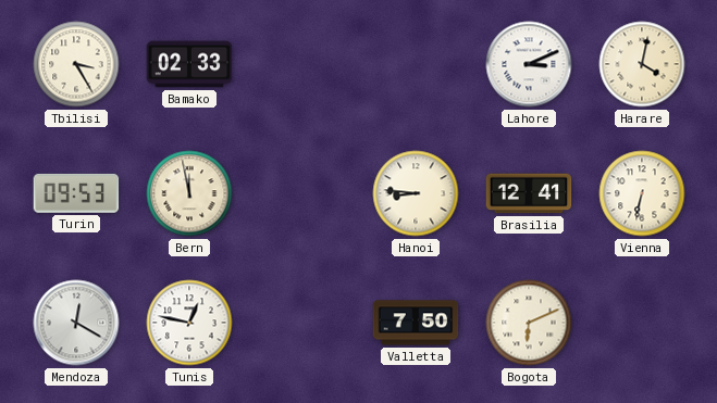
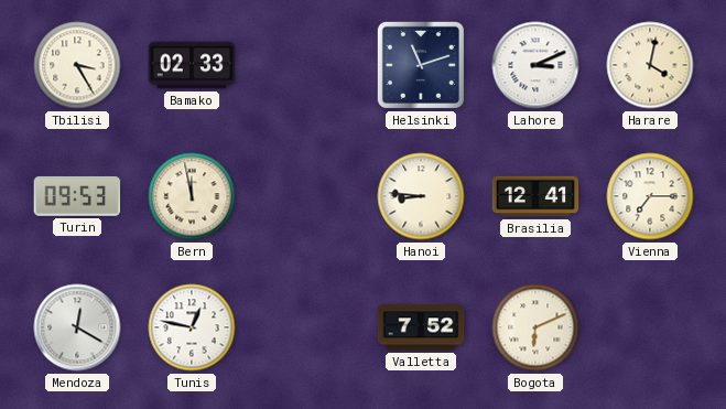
Helsinki: none -> 11:12
Vienna: 6:32 -> 7:15
Valletta: 7:50 -> 7:52
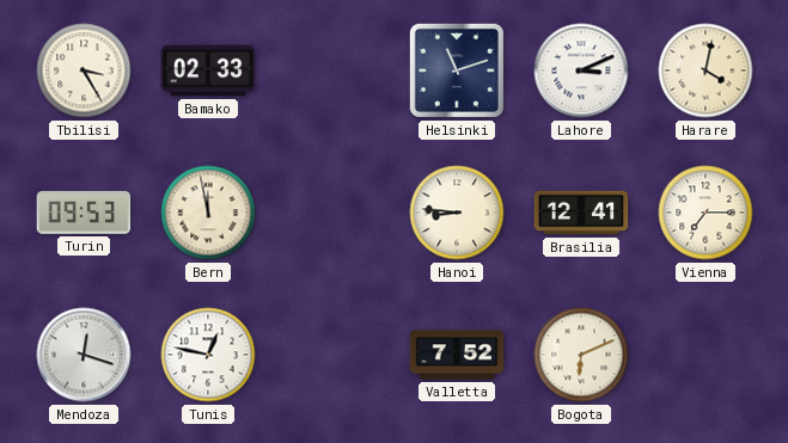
Mendoza: 12:20 -> 12:18
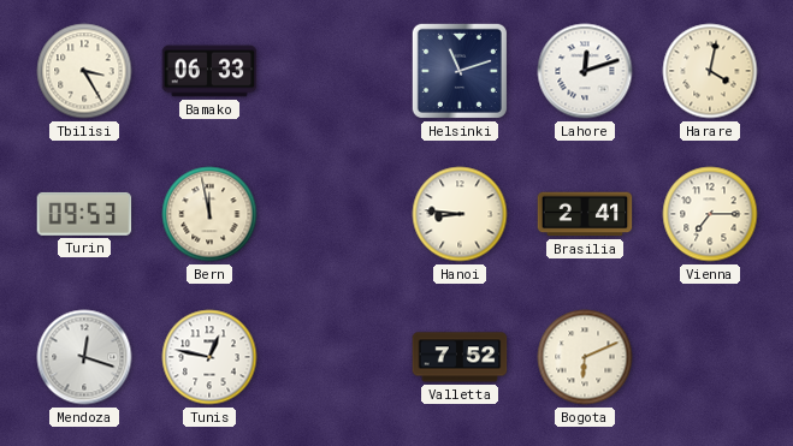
Bamako: 02:33 -> 06:33
Lahore: 3:11 -> 12:12
Brasilia: 12:41 -> 2:41
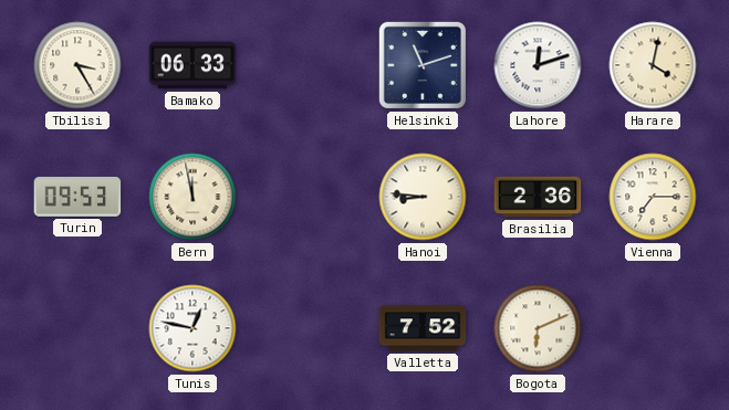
Brasilia: 2:41 -> 2:36
Mendoza: 12:18 -> none
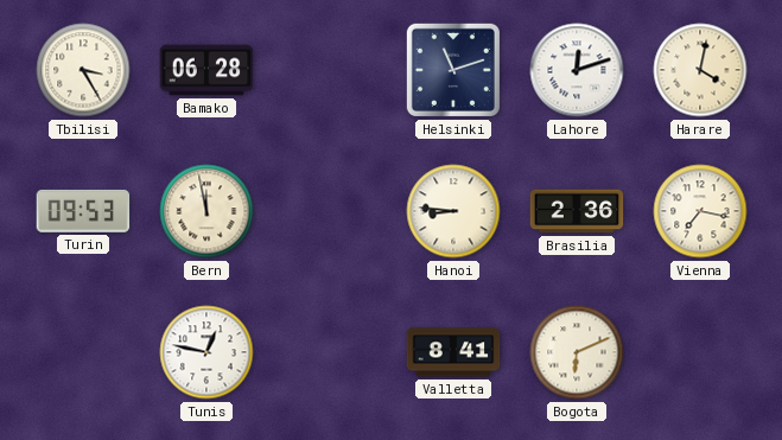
Bamako: 06:33 -> 06:28
Vienna: 7:15 -> 7:17
Valletta: 7:52 -> 8:41
